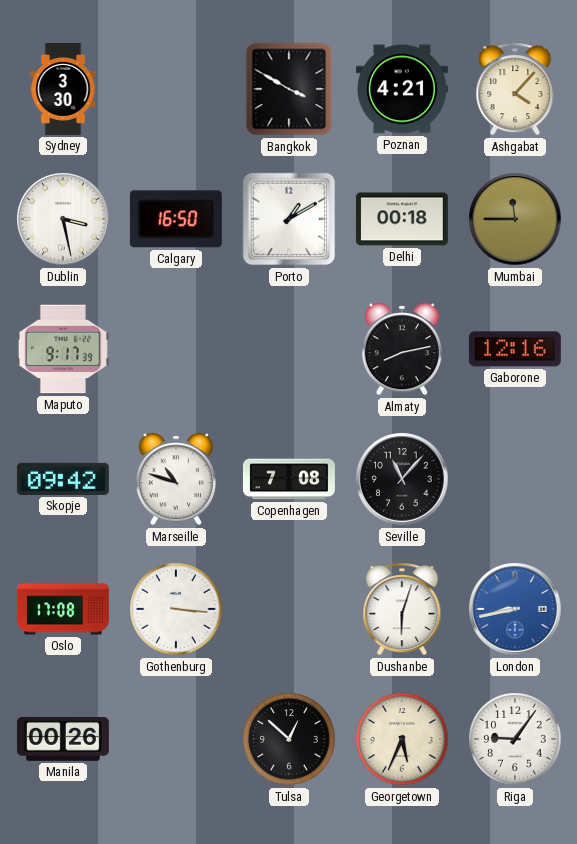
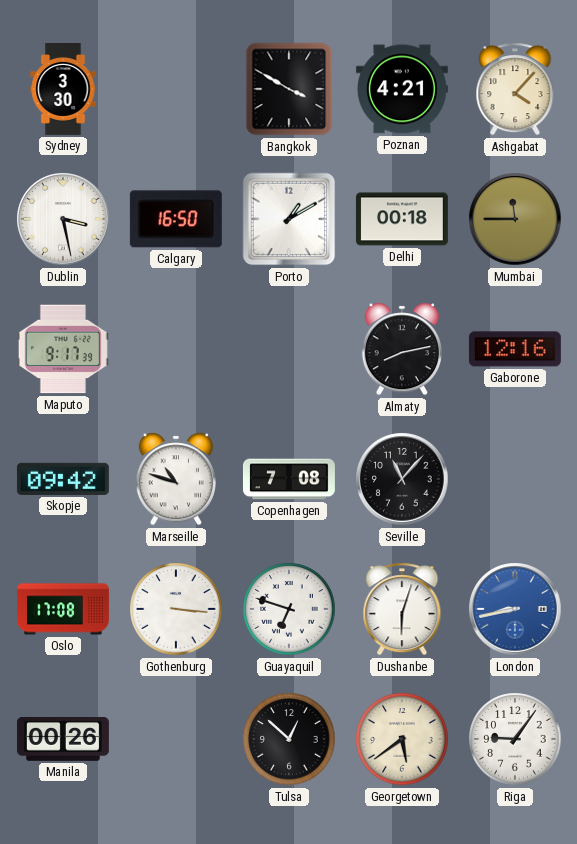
Guayaquil: none -> 6:48
Georgetown: 5:34 -> 5:39
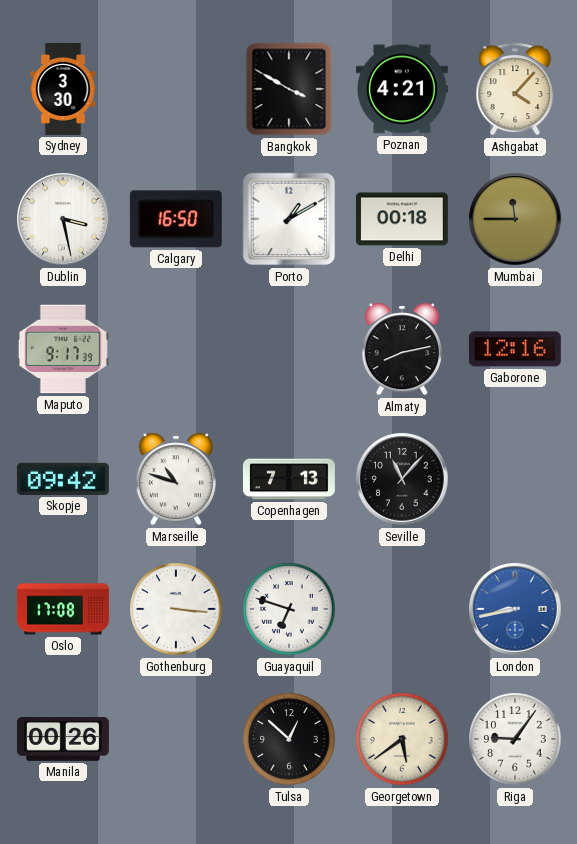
Copenhagen: 7:08 -> 7:13
Dushanbe: 6:03 -> none
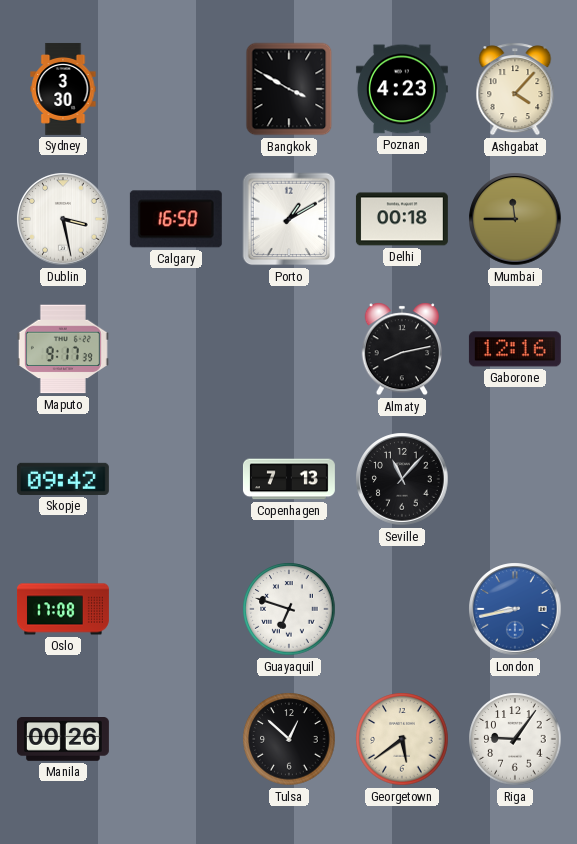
Poznan: 4:21 -> 4:23
Marseille: 10:48 -> none
Gothenburg: 3:16 -> none
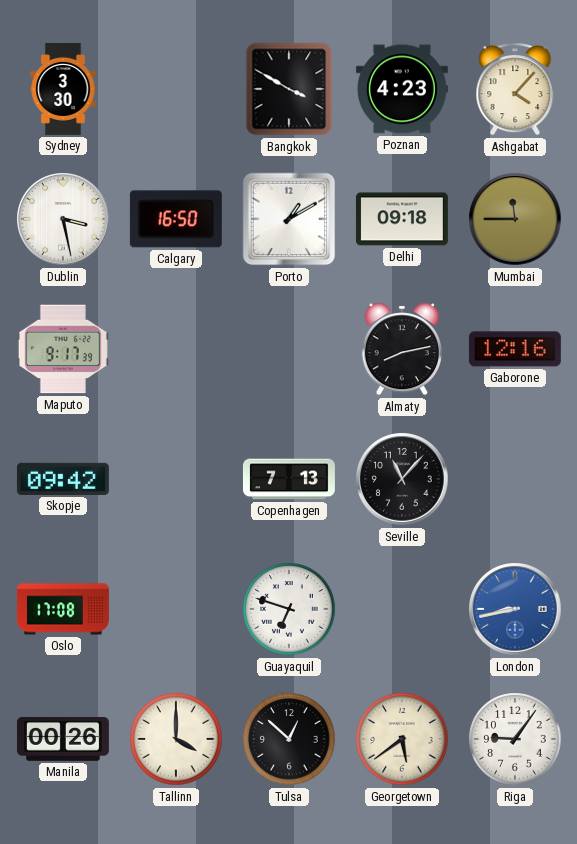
Delhi: 00:18 -> 09:18
Tallinn: none -> 4:00
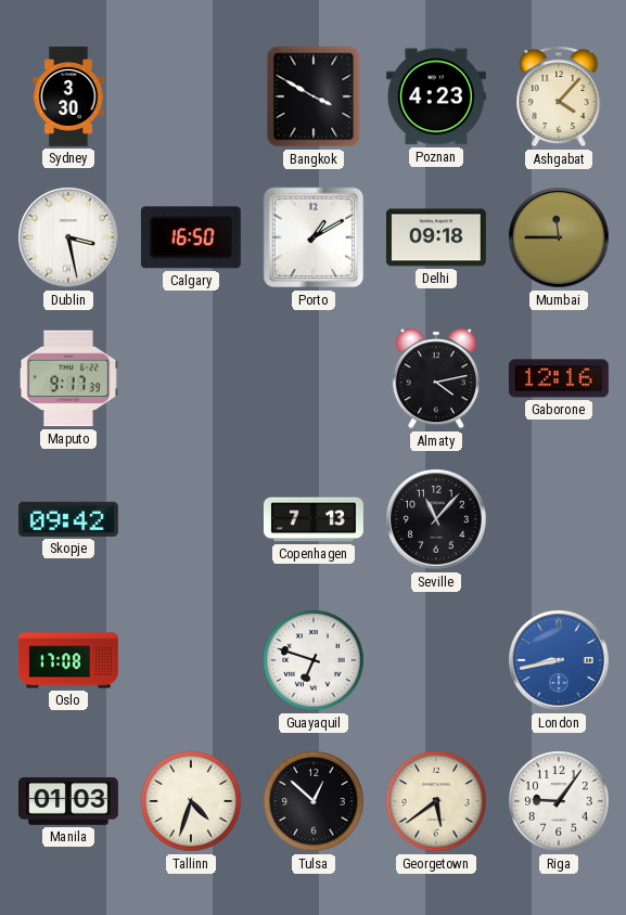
Almaty: 8:13 -> 4:13
Manila: 00:26 -> 01:03
Tallinn: 4:00 -> 4:33
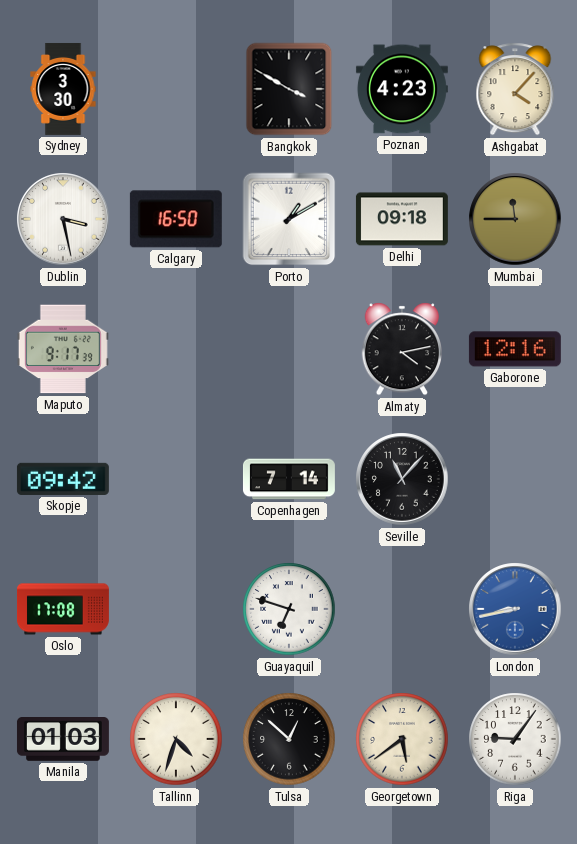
Copenhagen: 7:13 -> 7:14
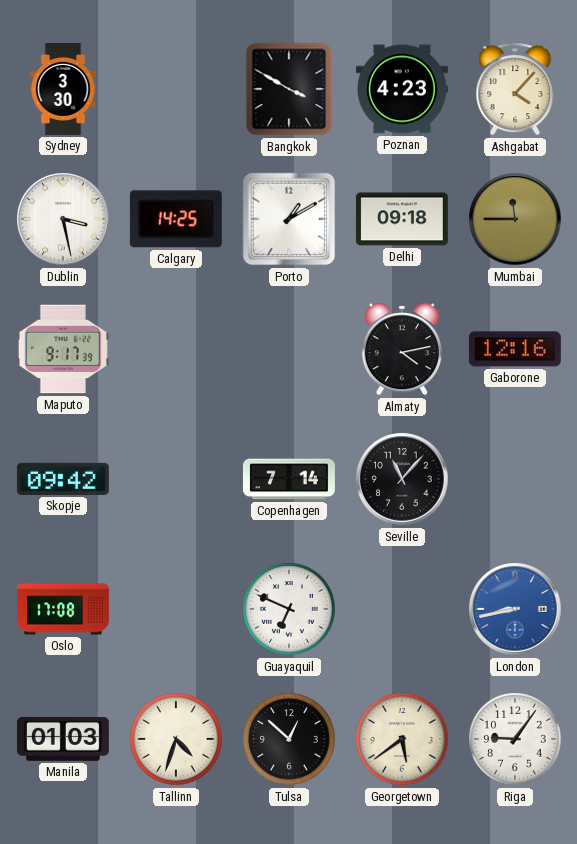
Calgary: 16:50 -> 14:25
Guayaquil: 6:48 -> 6:49
